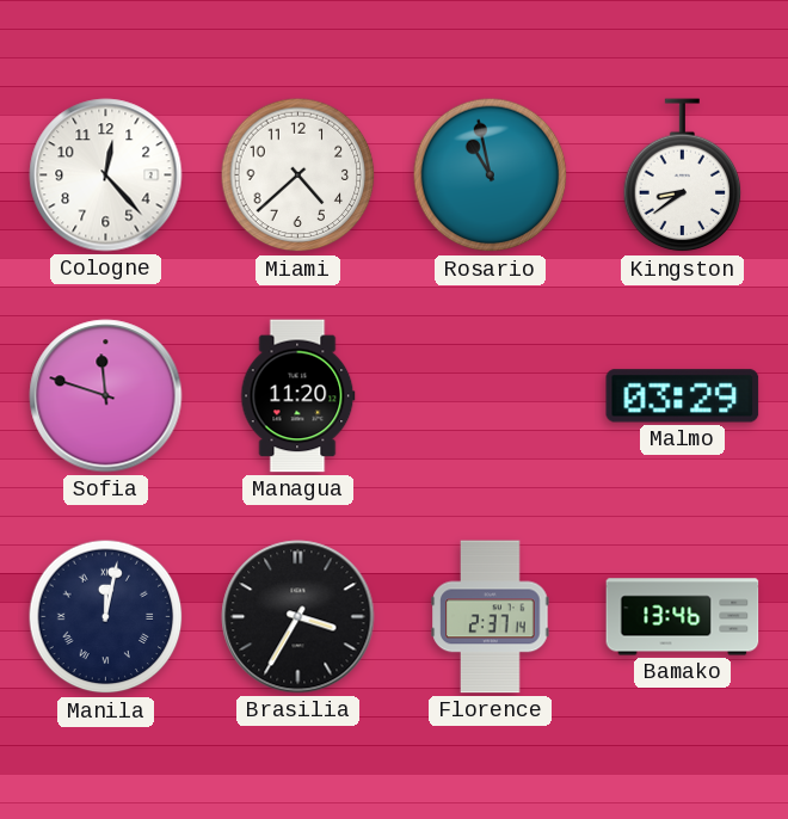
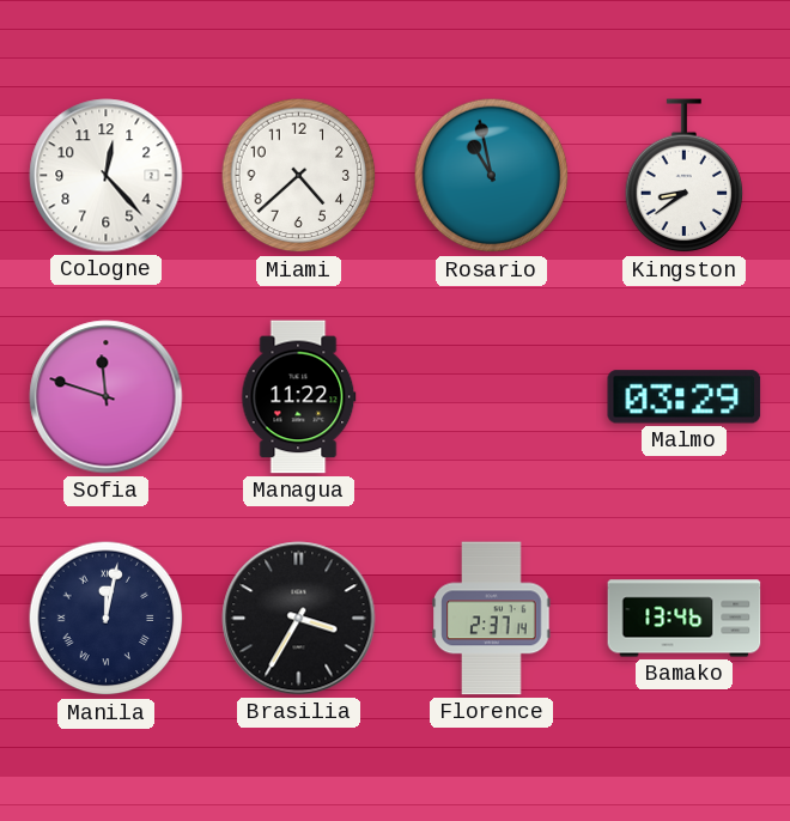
Managua: 11:20 -> 11:22
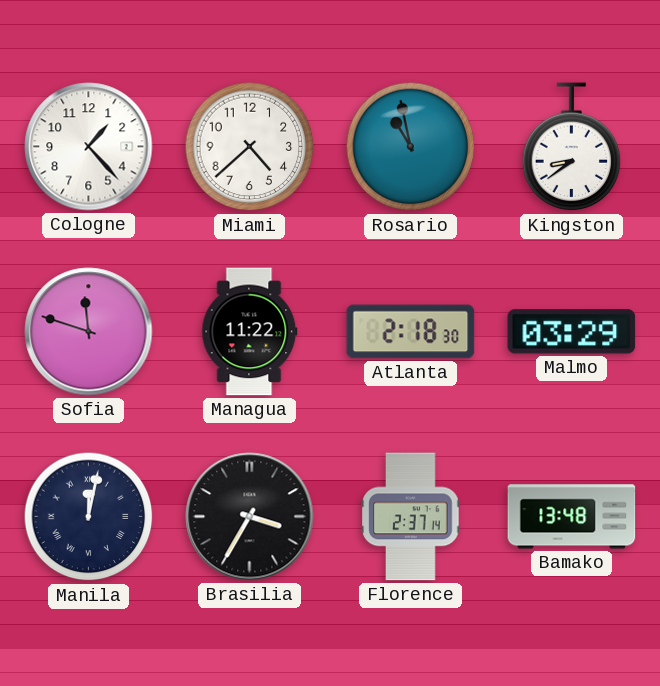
Cologne: 12:23 -> 1:23
Atlanta: none -> 2:18
Bamako: 13:46 -> 13:48
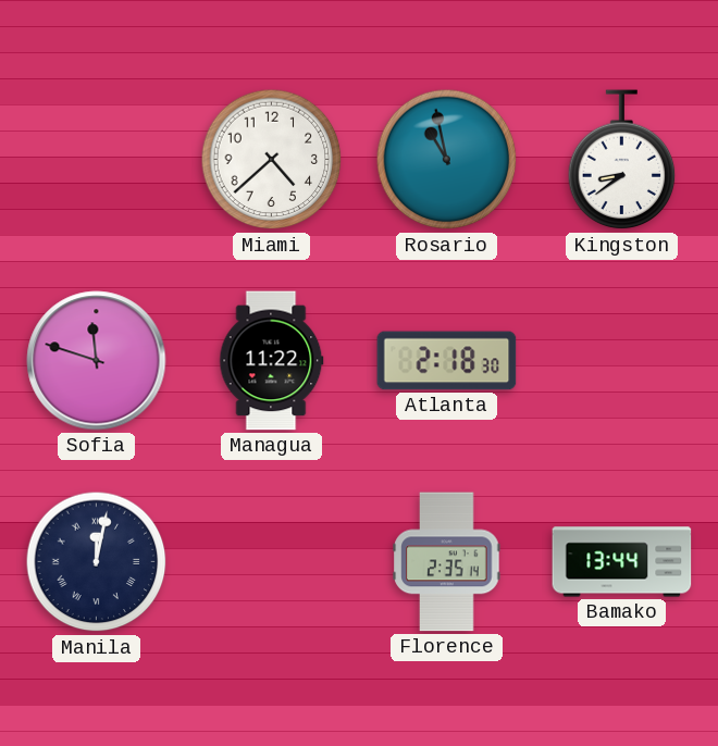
Cologne: 1:23 -> none
Malmo: 03:29 -> none
Brasilia: 3:35 -> none
Florence: 2:37 -> 2:35
Bamako: 13:48 -> 13:44
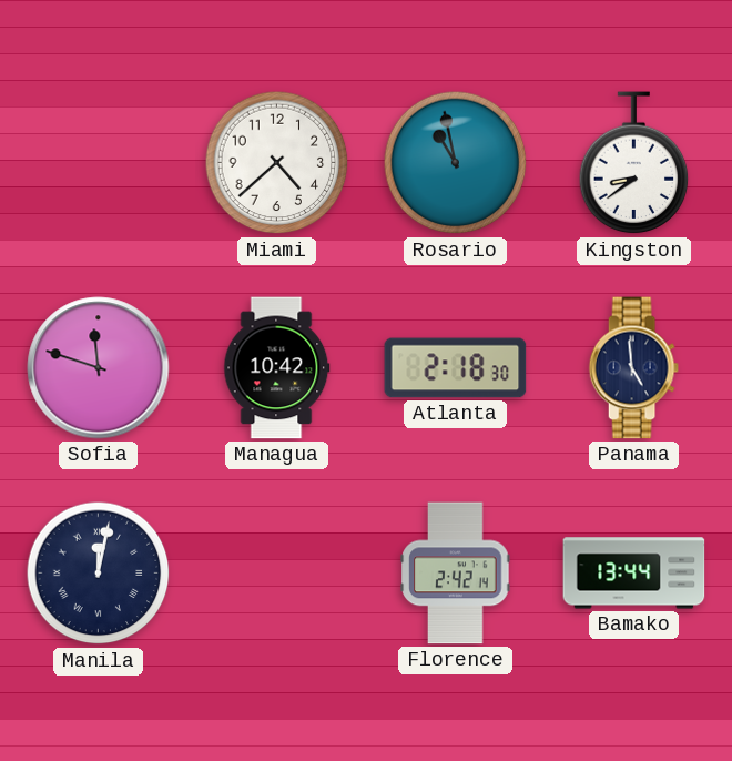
Managua: 11:22 -> 10:42
Panama: none -> 4:59
Florence: 2:35 -> 2:42
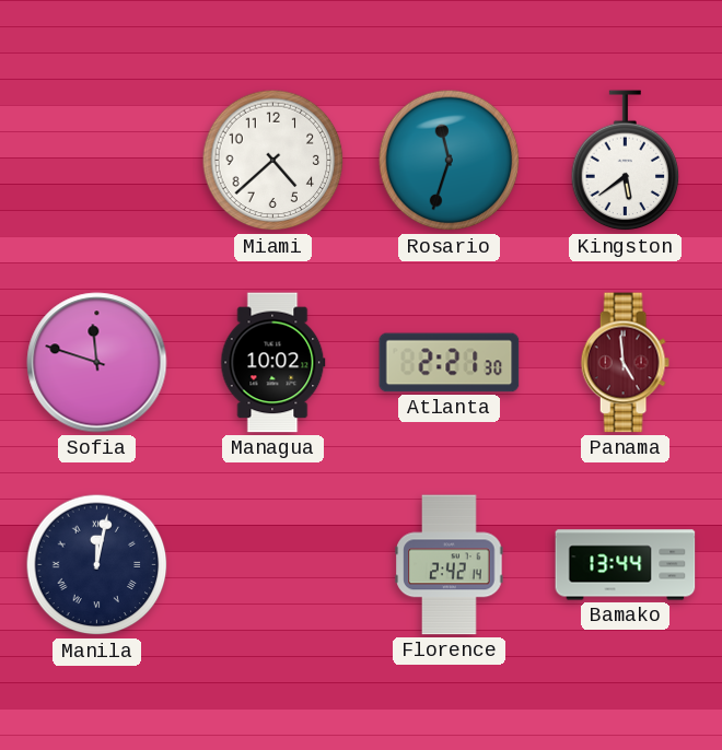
Rosario: 10:58 -> 11:33
Kingston: 8:39 -> 5:39
Managua: 10:42 -> 10:02
Atlanta: 2:18 -> 2:21
Panama dial: navy -> burgundy
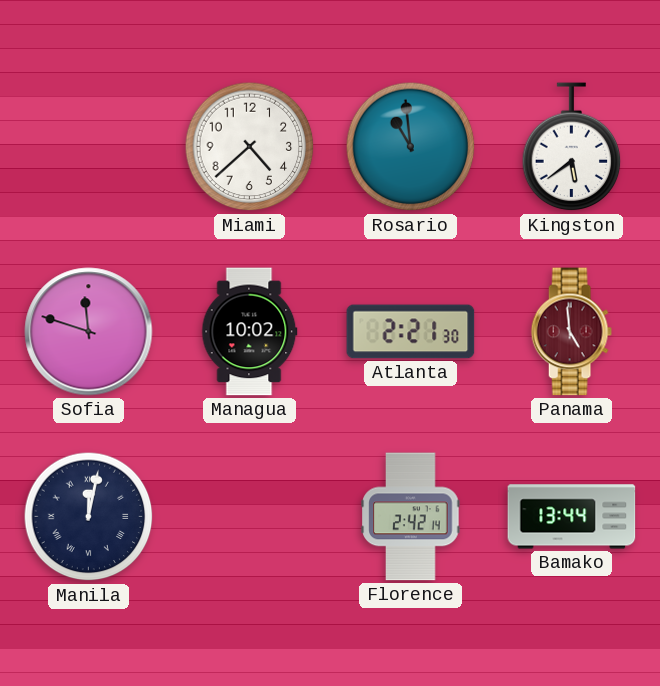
Rosario: 11:33 -> 10:59
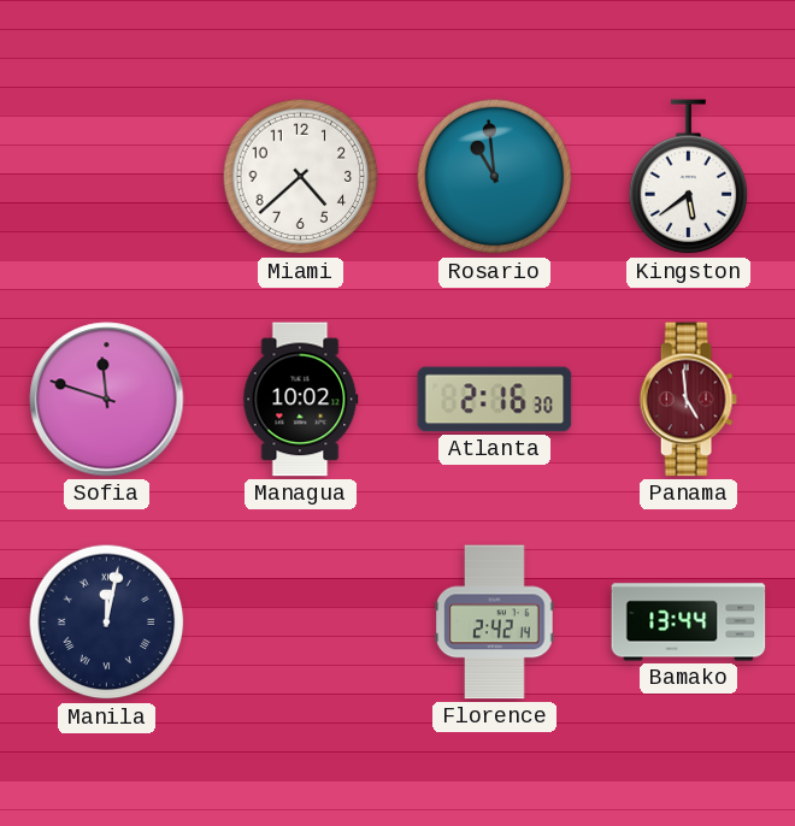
Atlanta: 2:21 -> 2:16
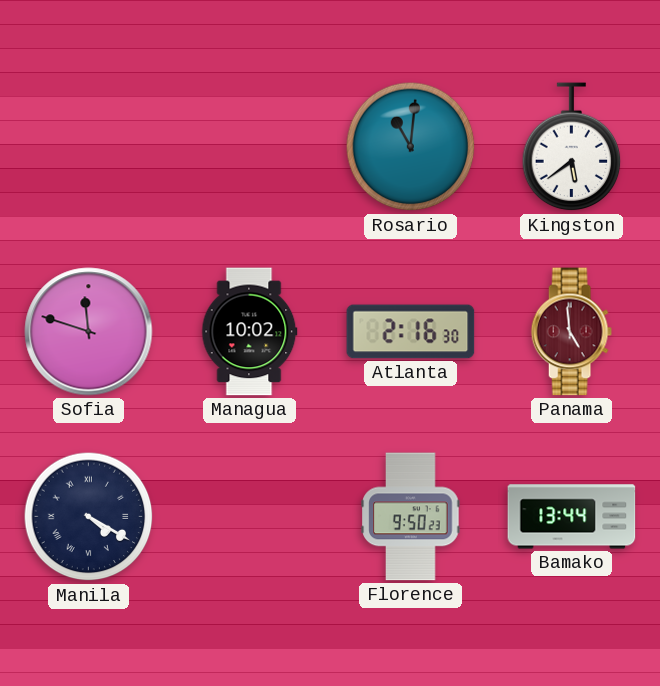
Miami: 4:38 -> none
Rosario: 10:59 -> 11:01
Manila: 12:02 -> 4:20
Florence: 2:42 -> 9:50
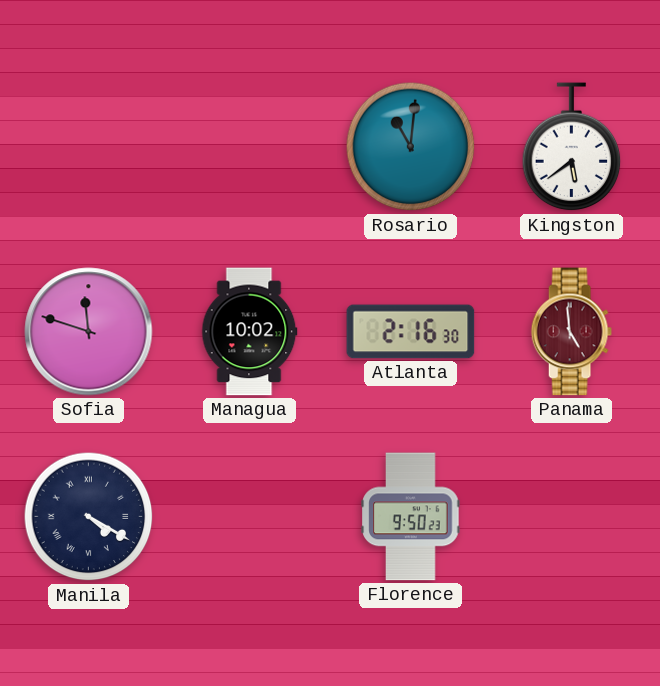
Bamako: 13:44 -> none
